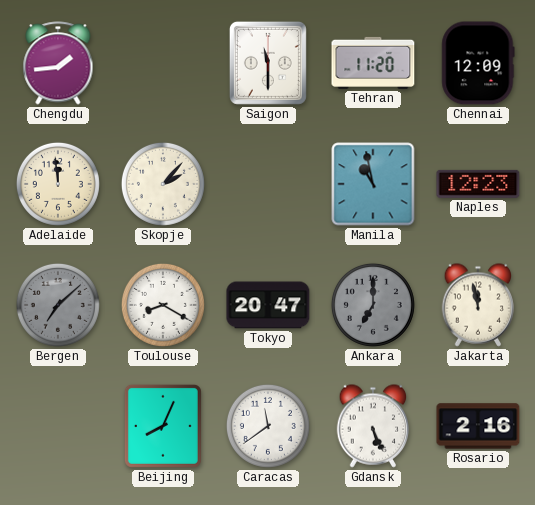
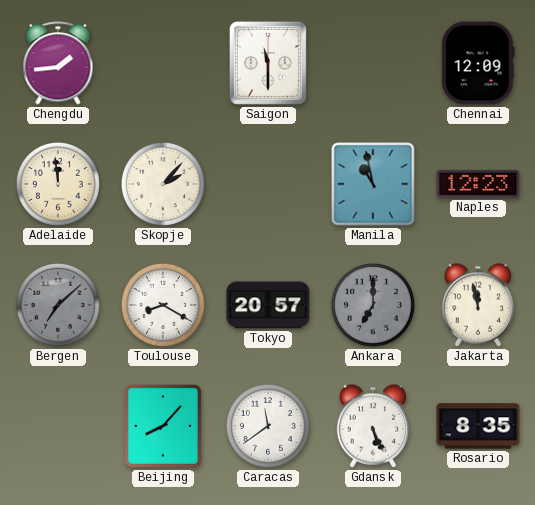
Tehran: 11:20 -> none
Tokyo: 20:47 -> 20:57
Beijing: 8:04 -> 8:07
Rosario: 2:16 -> 8:35
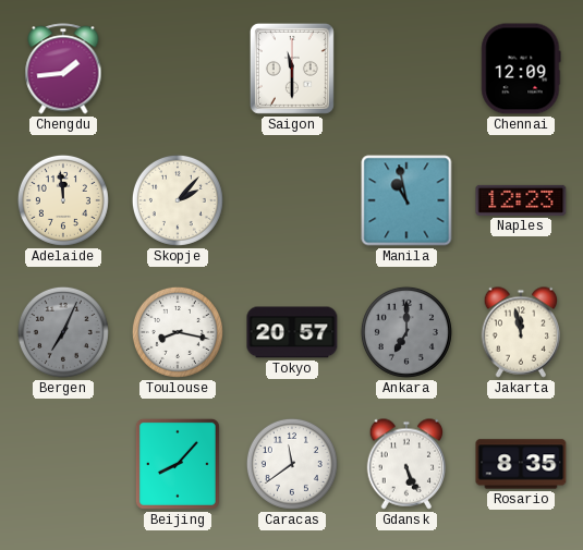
Bergen: 7:08 -> 7:04
Toulouse: 8:20 -> 8:17
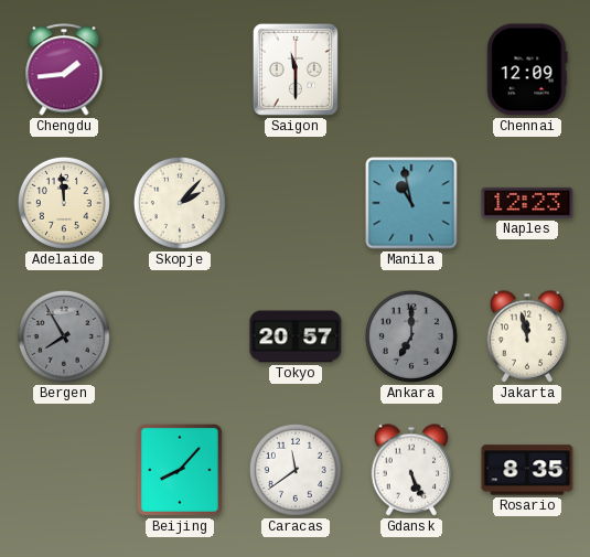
Bergen: 7:04 -> 7:55
Toulouse: 8:17 -> none
